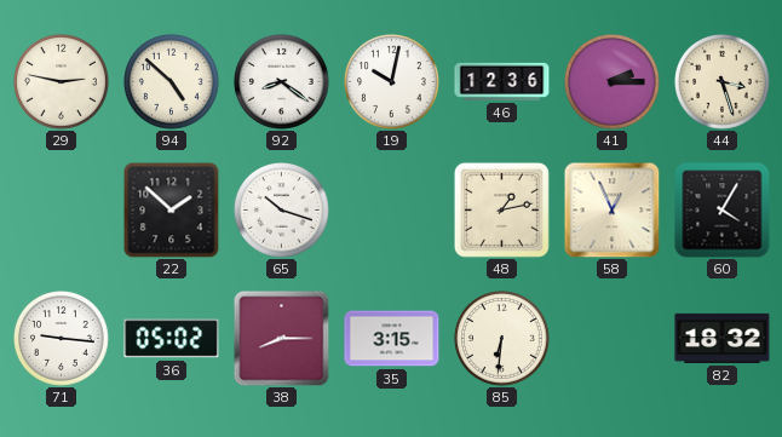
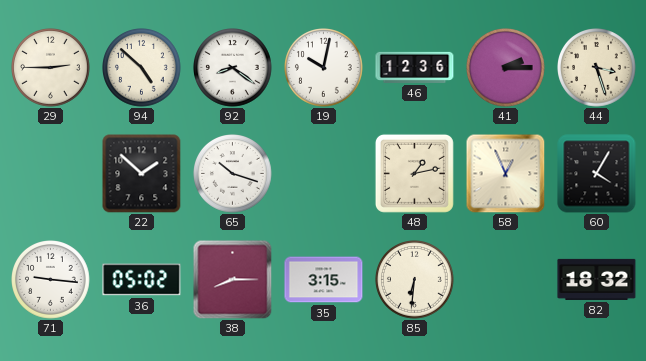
29: 2:47 -> 2:45
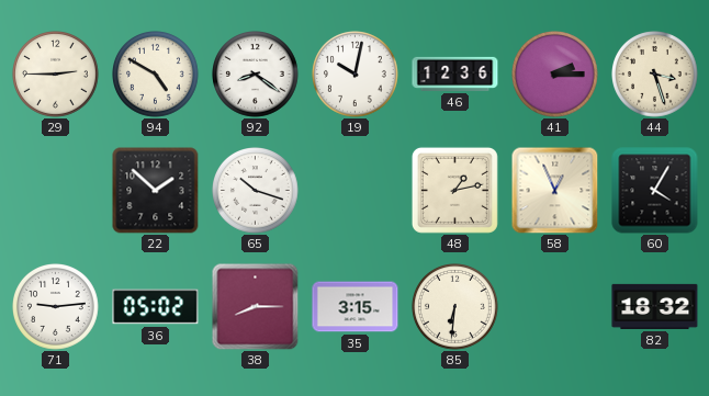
94: 4:52 -> 4:50
71: 9:16 -> 9:14
